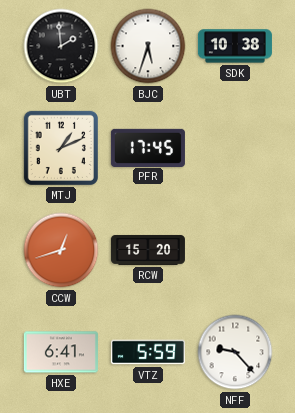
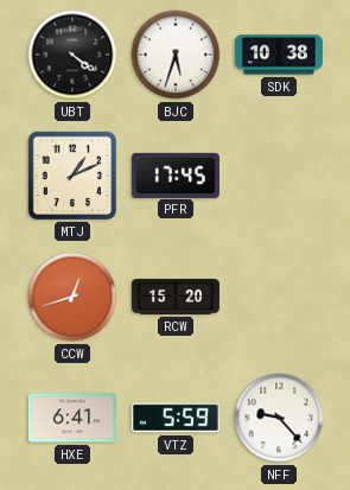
UBT: 1:59 -> 4:21
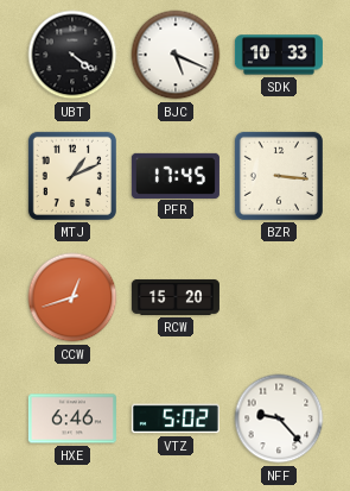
BJC: 5:33 -> 5:19
SDK: 10:38 -> 10:33
BZR: none -> 3:16
HXE: 6:41 -> 6:46
VTZ: 5:59 -> 5:02
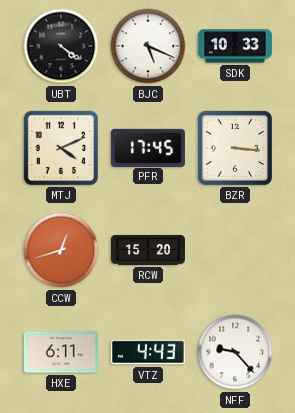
MTJ: 1:11 -> 4:11
HXE: 6:46 -> 6:11
VTZ: 5:02 -> 4:43
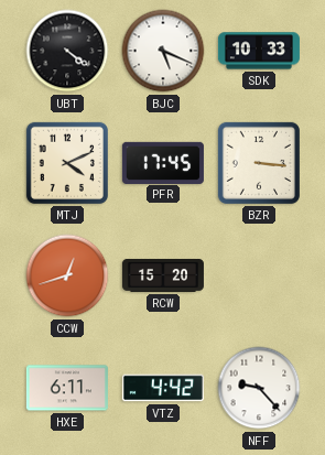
VTZ: 4:43 -> 4:42
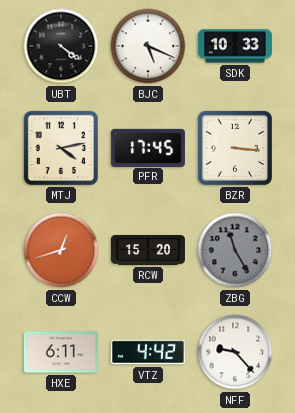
MTJ: 4:11 -> 4:13
ZBG: none -> 11:25
